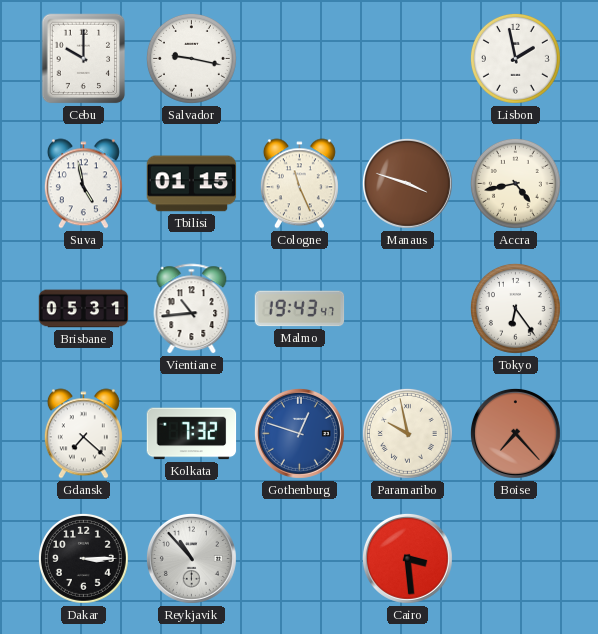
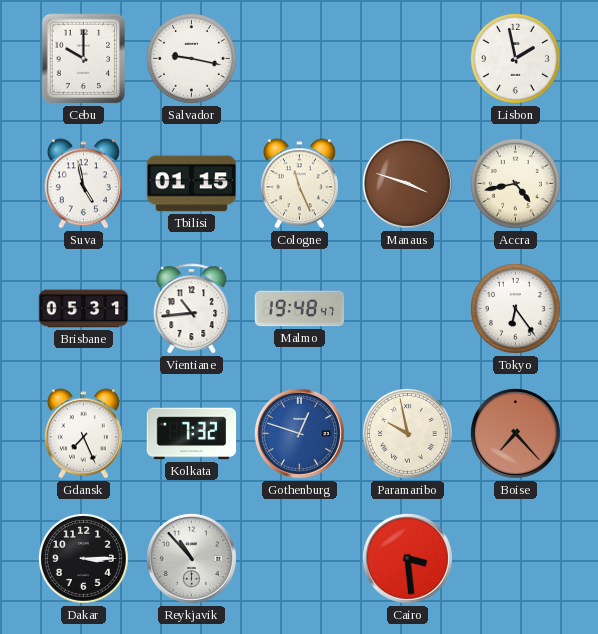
Malmo: 19:43 -> 19:48
Gdansk: 7:22 -> 7:26
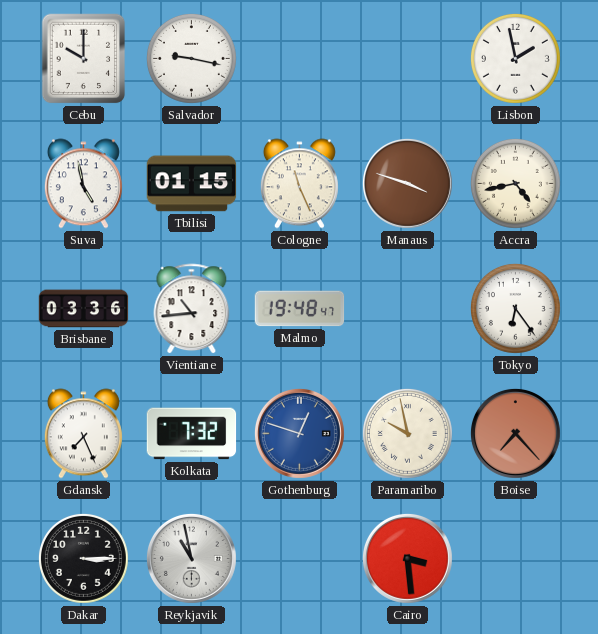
Brisbane: 05:31 -> 03:36
Reykjavik: 10:53 -> 10:58
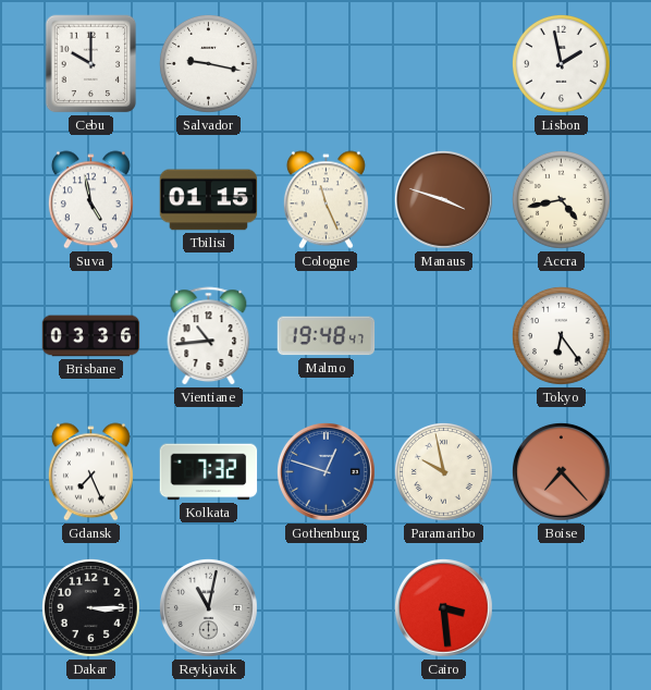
Reykjavik: 10:58 -> 11:02
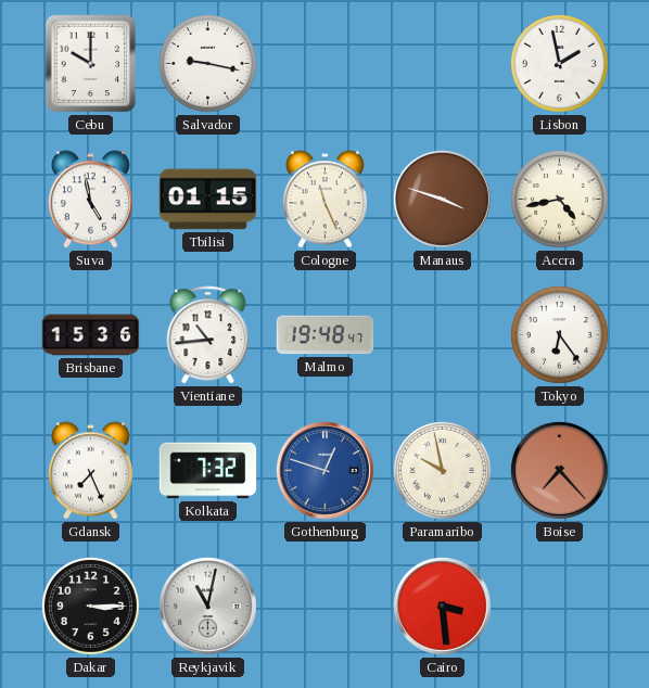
Brisbane: 03:36 -> 15:36
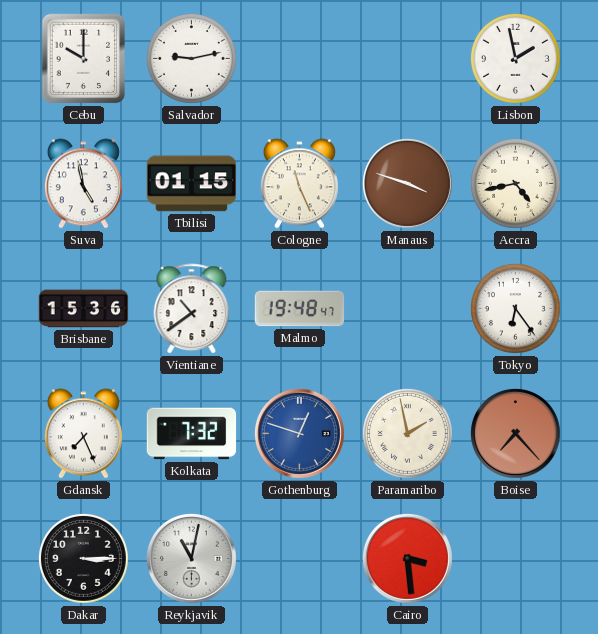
Salvador: 9:17 -> 9:13
Vientiane: 10:44 -> 10:39
Paramaribo: 9:58 -> 1:58
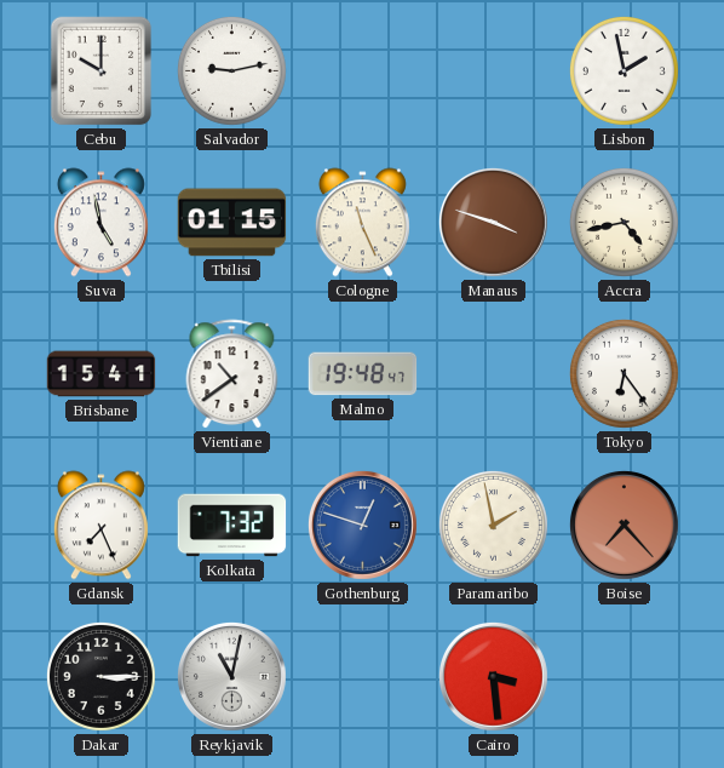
Brisbane: 15:36 -> 15:41
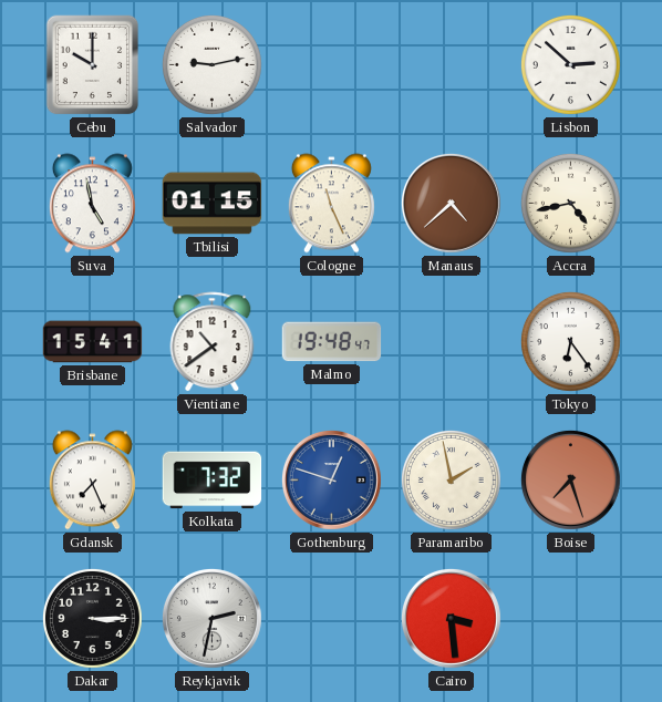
Lisbon: 1:58 -> 2:52
Manaus: 3:48 -> 4:38
Boise: 7:23 -> 7:27
Reykjavik: 11:02 -> 2:32
